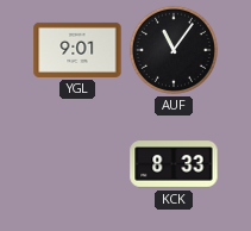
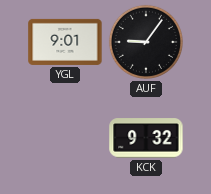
AUF: 11:06 -> 9:06
KCK: 8:33 -> 9:32
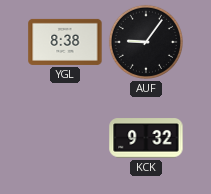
YGL: 9:01 -> 8:38
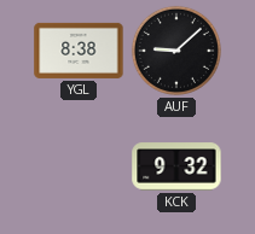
AUF: 9:06 -> 9:08
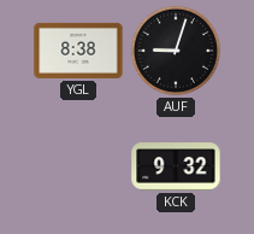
AUF: 9:08 -> 9:03
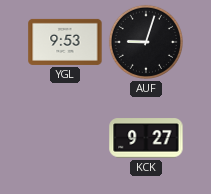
YGL: 8:38 -> 9:53
KCK: 9:32 -> 9:27
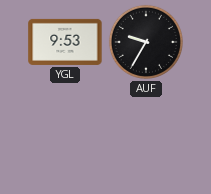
AUF: 9:03 -> 9:35
KCK: 9:27 -> none
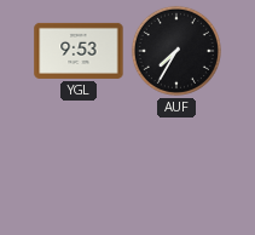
AUF: 9:35 -> 7:35
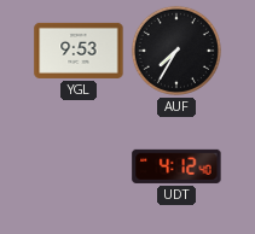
UDT: none -> 4:12
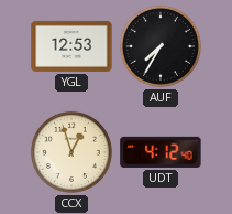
YGL: 9:53 -> 12:53
CCX: none -> 12:57
